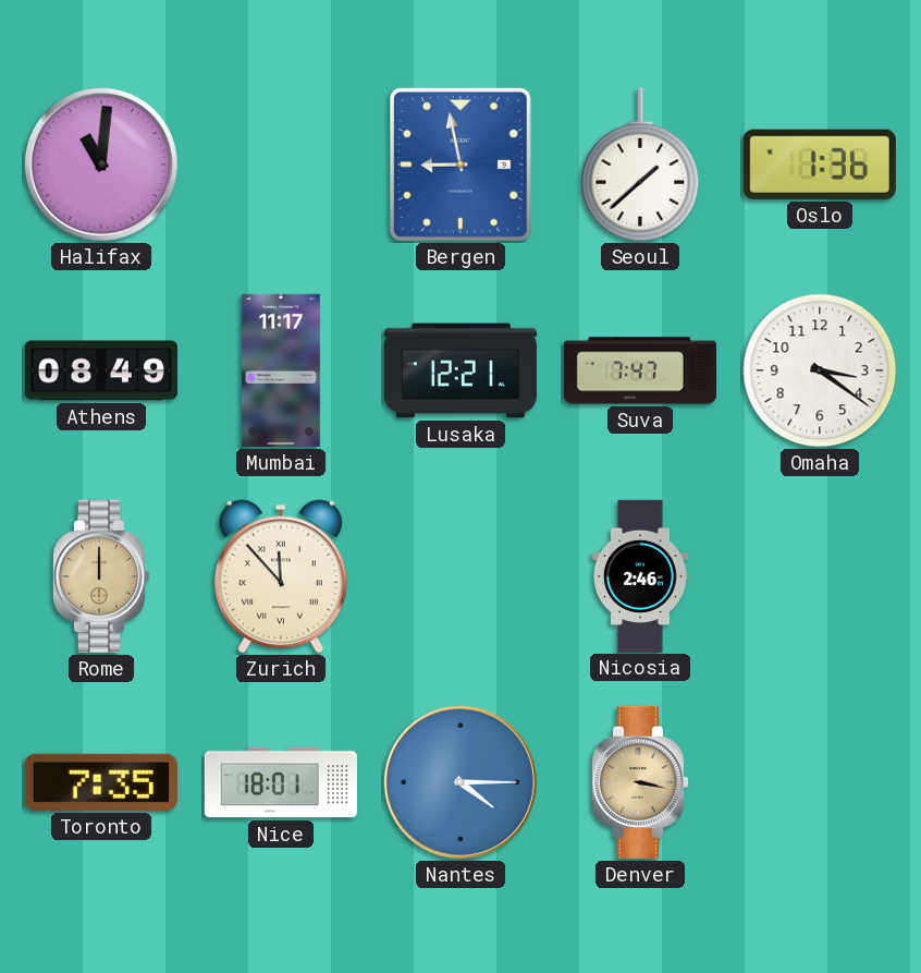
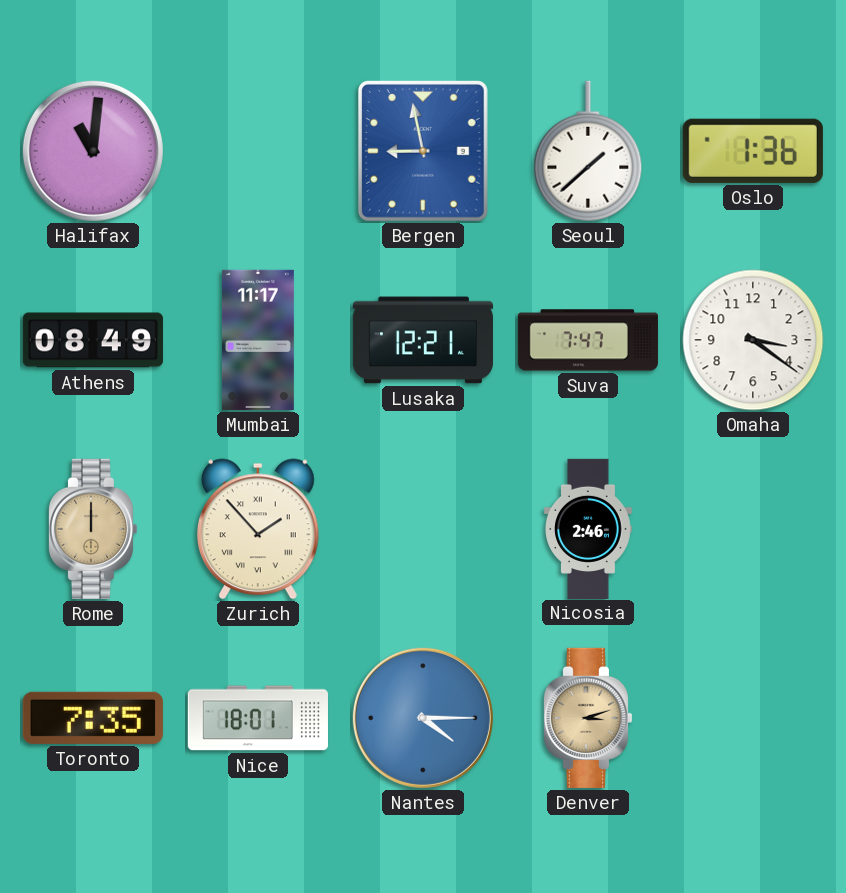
Zurich: 11:53 -> 1:53
Denver: 3:17 -> 3:12
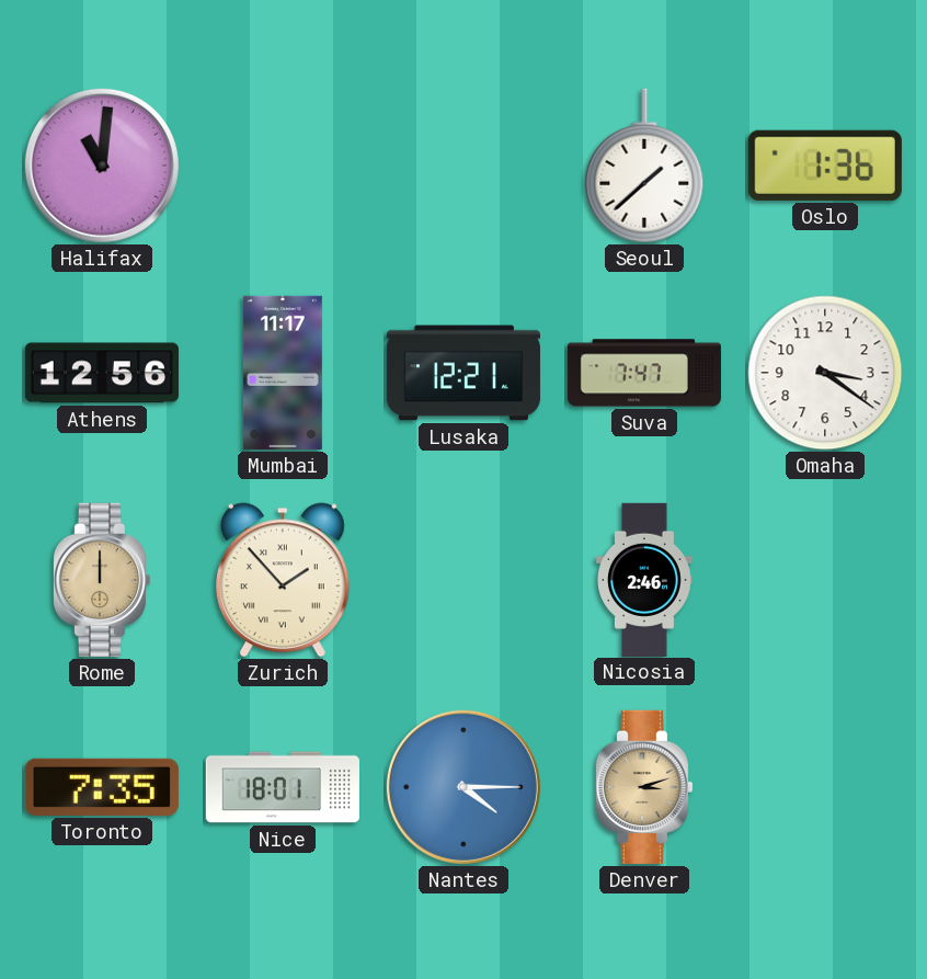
Bergen: 8:58 -> none
Athens: 08:49 -> 12:56
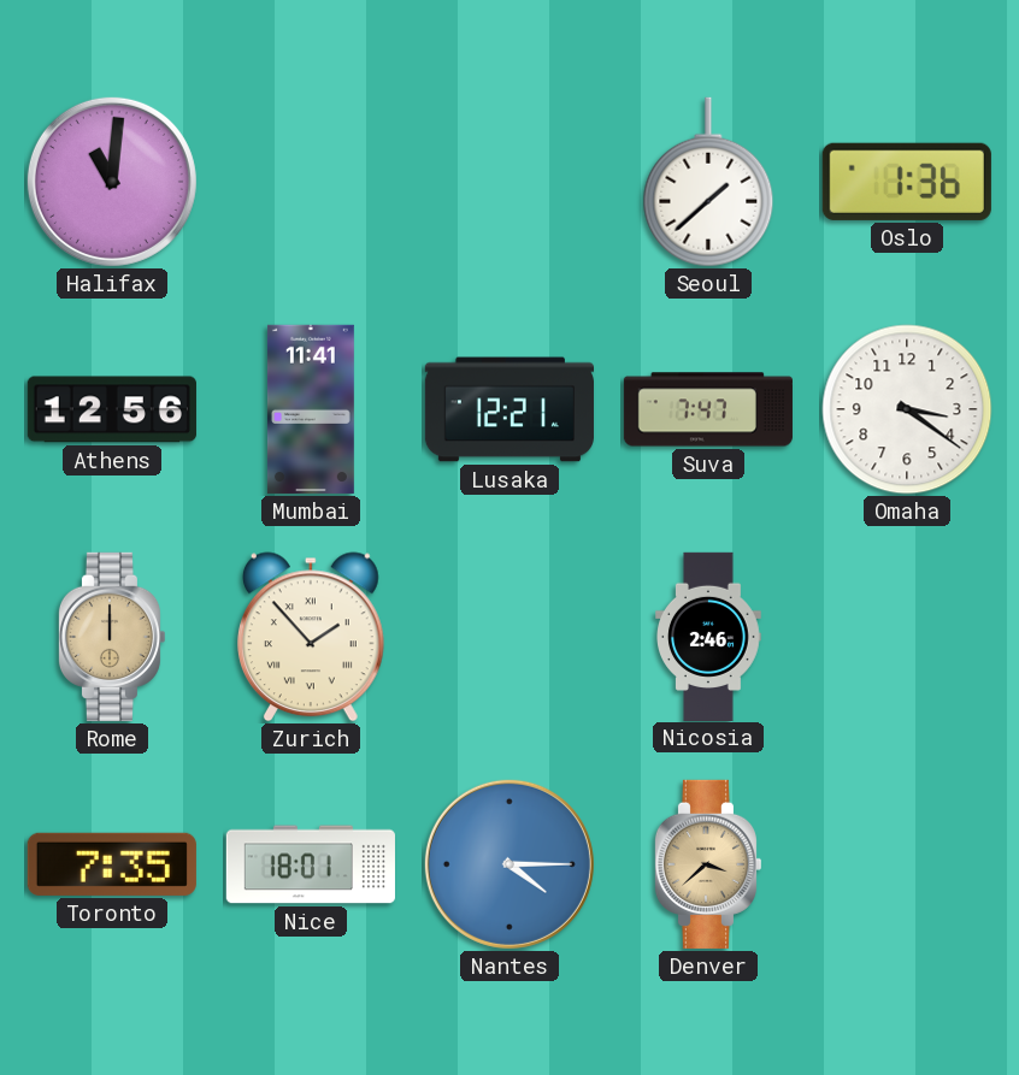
Mumbai: 11:17 -> 11:41
Denver: 3:12 -> 3:38
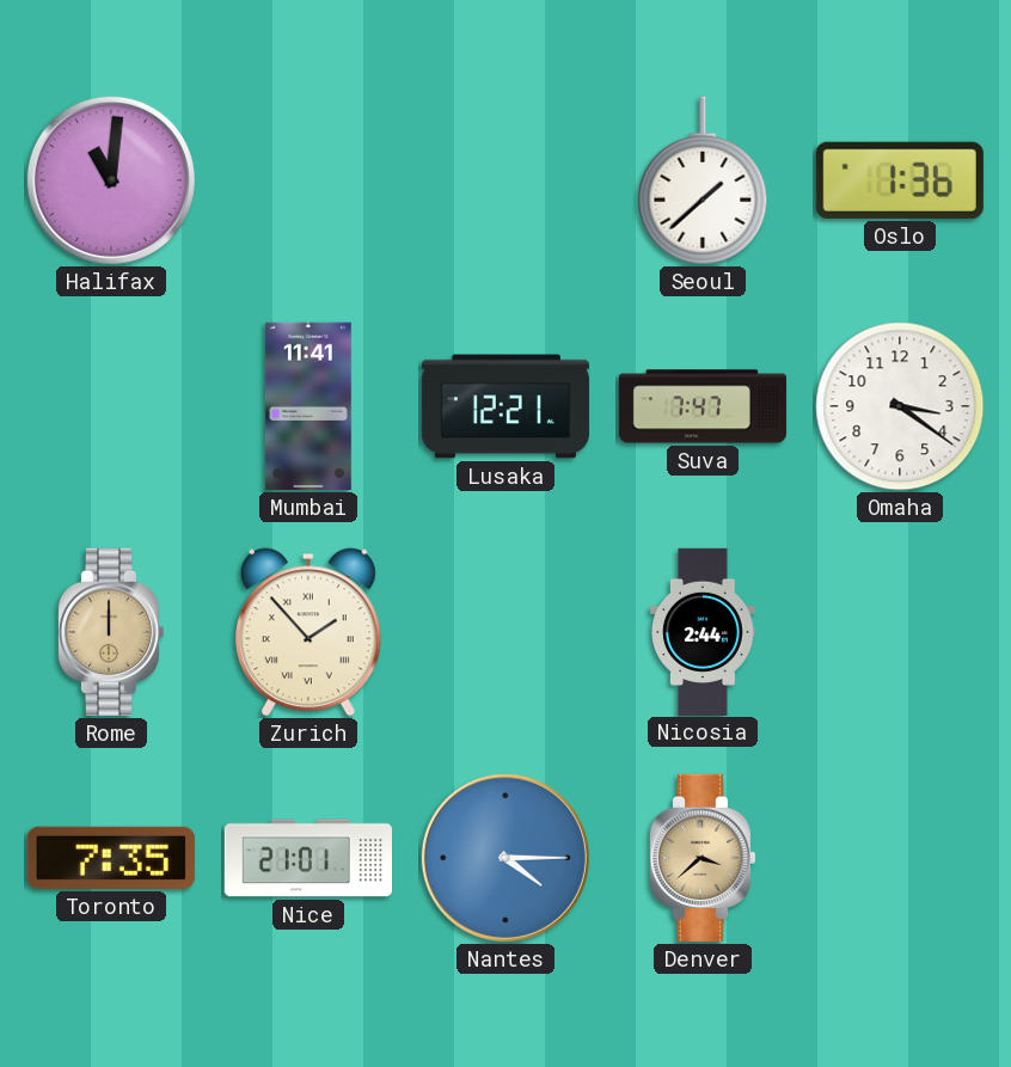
Athens: 12:56 -> none
Nicosia: 2:46 -> 2:44
Nice: 18:01 -> 21:01
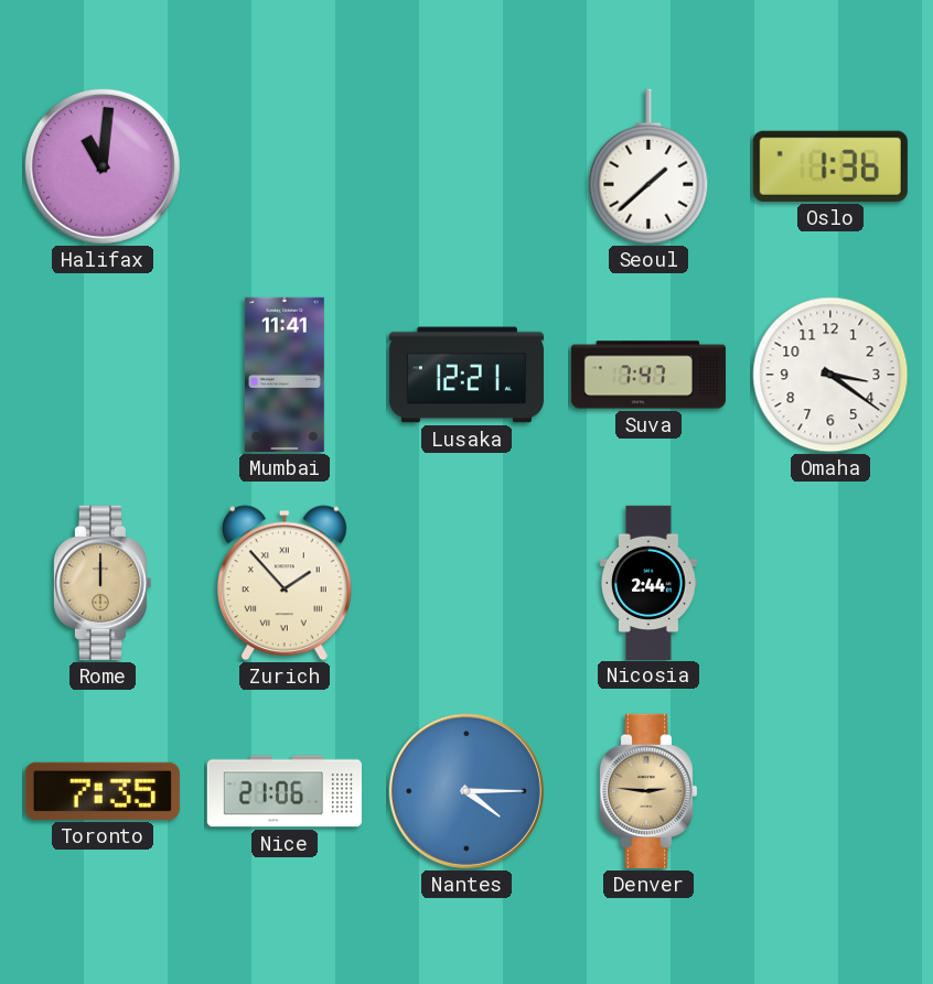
Nice: 21:01 -> 21:06
Denver: 3:38 -> 2:46
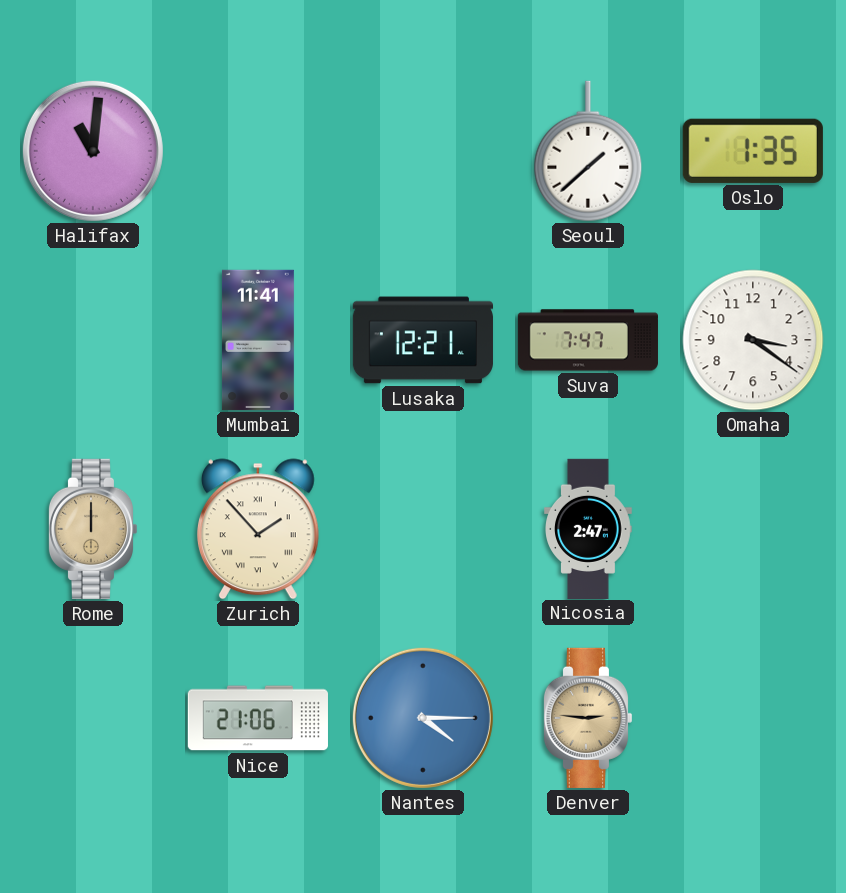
Oslo: 1:36 -> 1:35
Nicosia: 2:44 -> 2:47
Toronto: 7:35 -> none
